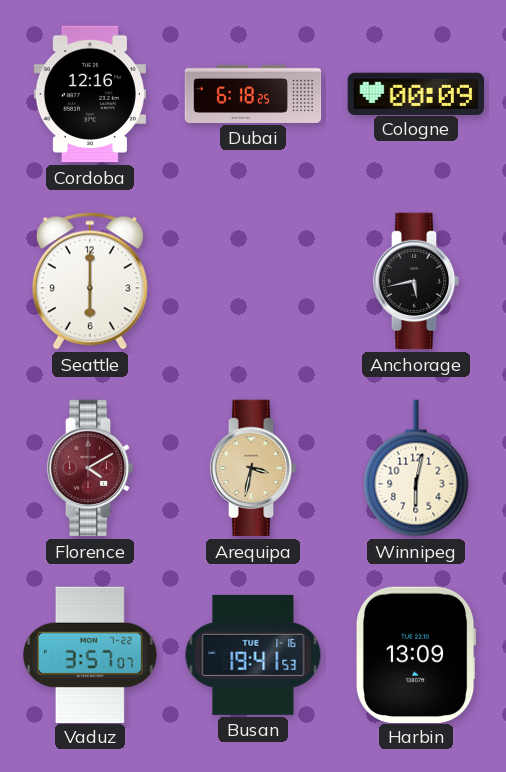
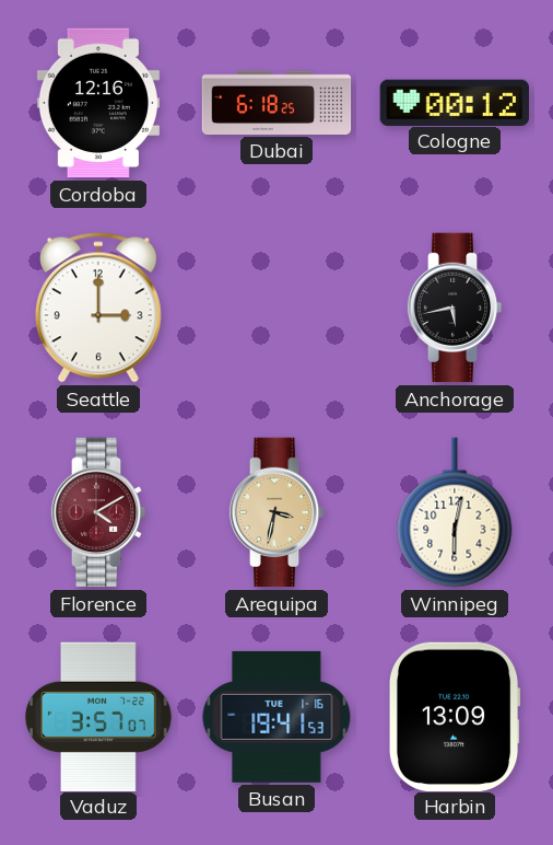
Cologne: 00:09 -> 00:12
Seattle: 6:00 -> 3:00
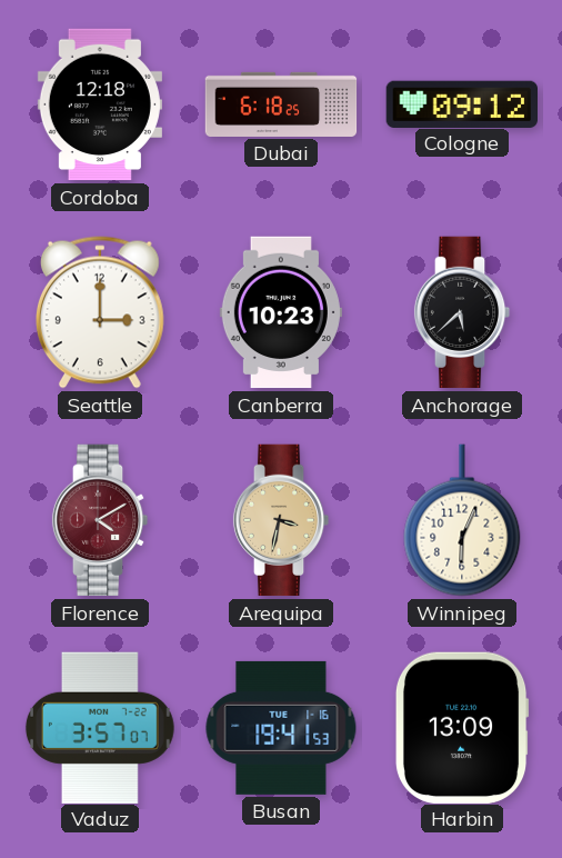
Cordoba: 12:16 -> 12:18
Cologne: 00:12 -> 09:12
Canberra: none -> 10:23
Anchorage: 5:43 -> 5:38
Winnipeg: 6:02 -> 6:04
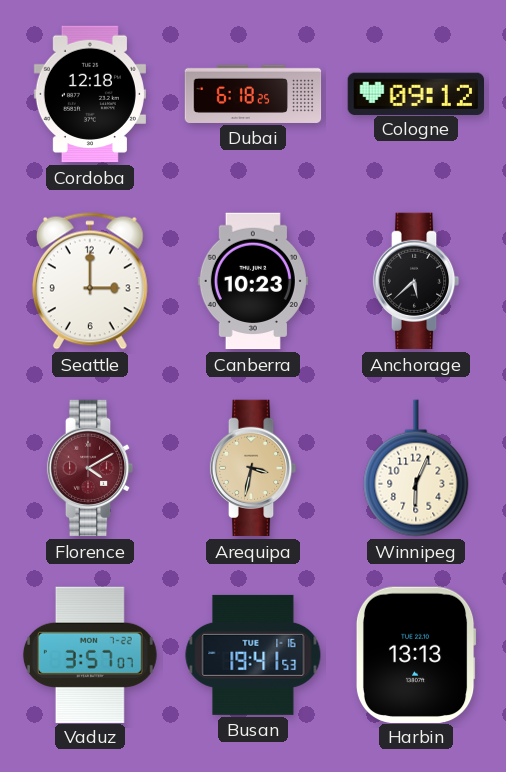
Harbin: 13:09 -> 13:13
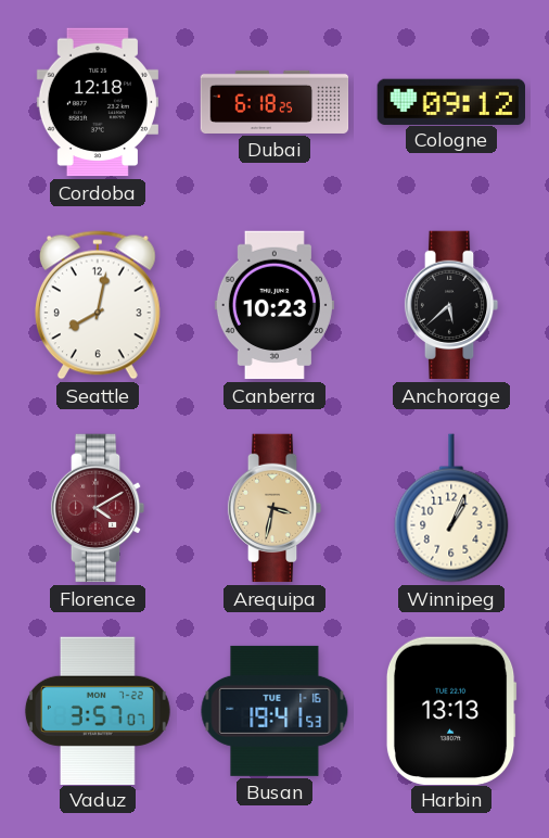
Seattle: 3:00 -> 8:02
Winnipeg: 6:04 -> 1:04
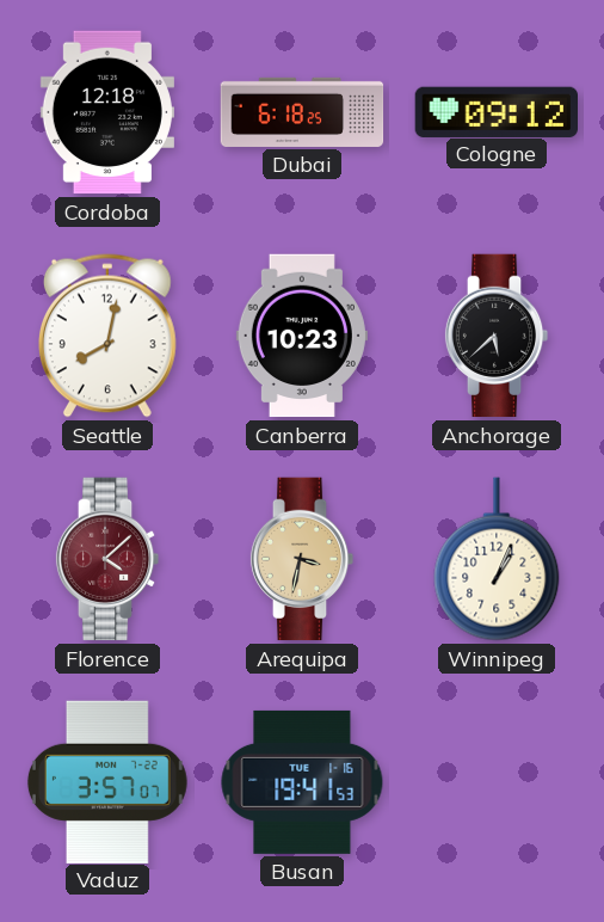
Florence: 4:10 -> 4:08
Harbin: 13:13 -> none
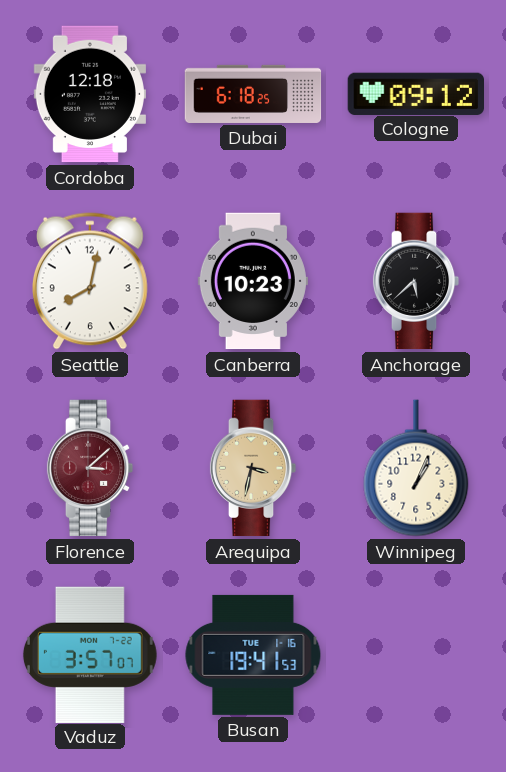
Florence: 4:08 -> 3:08
